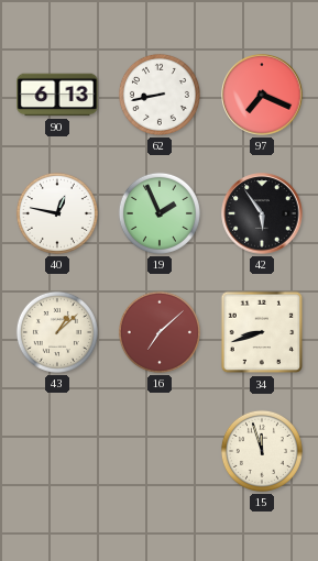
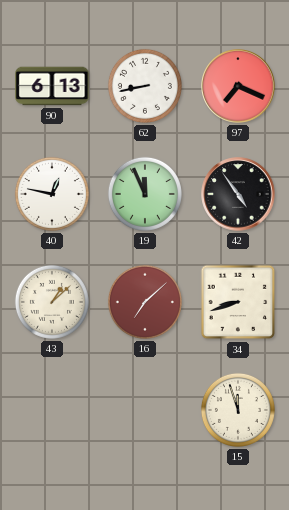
19: 1:56 -> 11:56
42: 5:54 -> 4:54
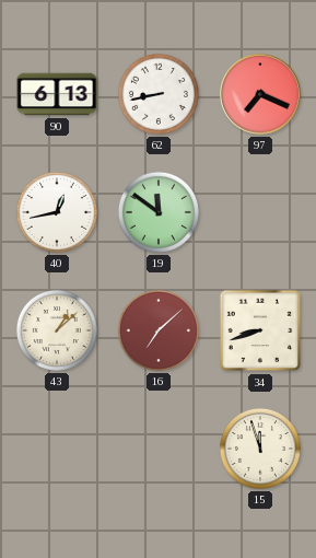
40: 12:47 -> 12:43
19: 11:56 -> 11:51
42: 4:54 -> none
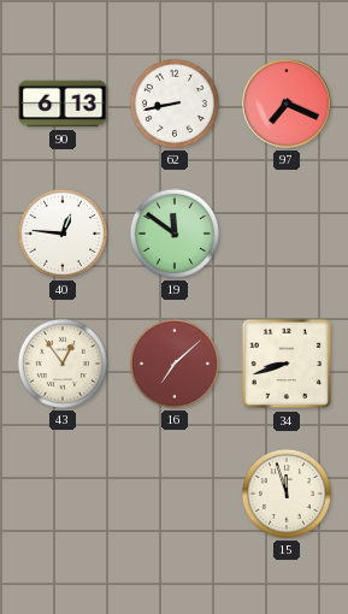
40: 12:43 -> 12:46
43: 1:08 -> 12:54
